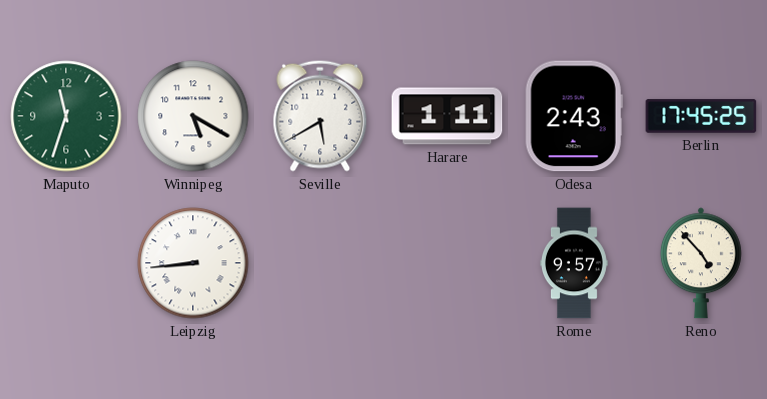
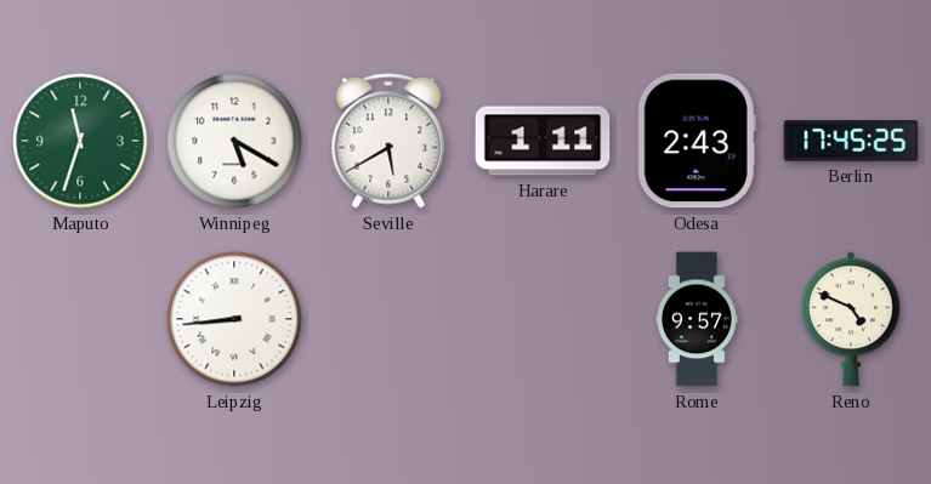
Reno: 4:53 -> 4:49
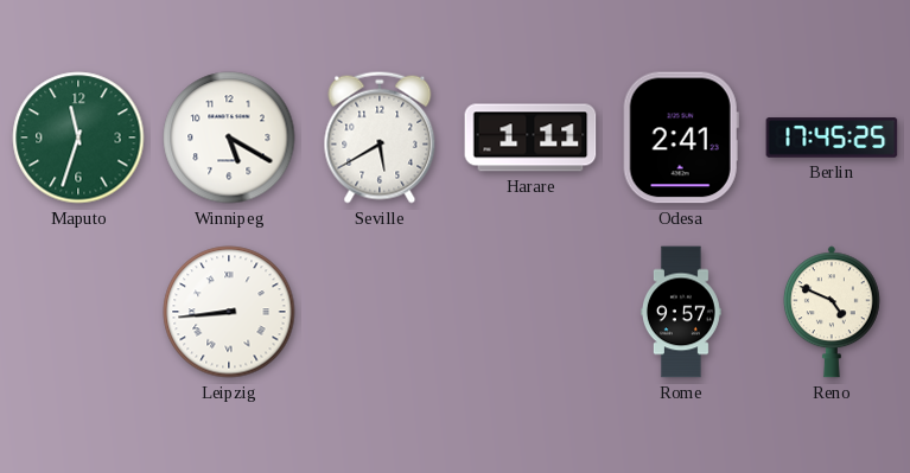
Odesa: 2:43 -> 2:41
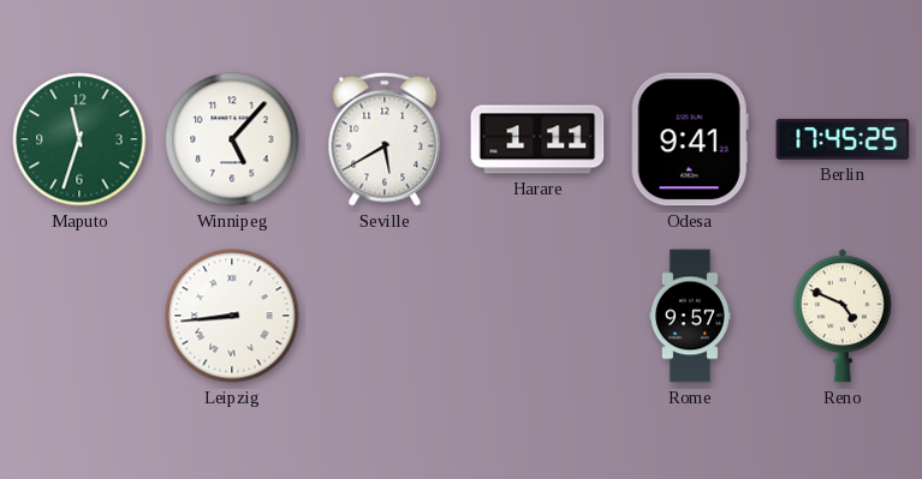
Winnipeg: 5:20 -> 5:07
Odesa: 2:41 -> 9:41
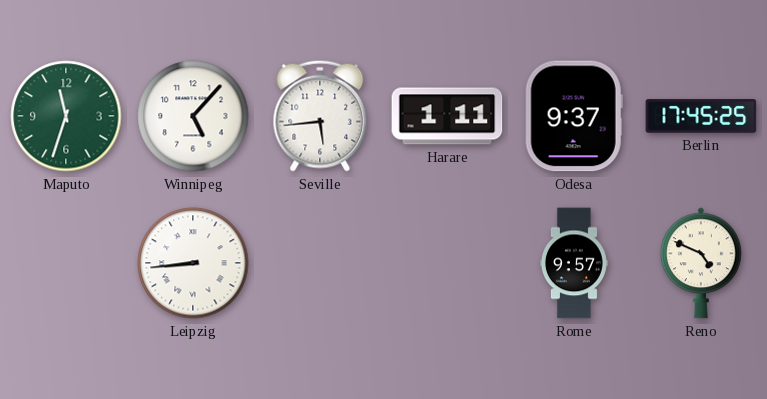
Seville: 5:40 -> 5:44
Odesa: 9:41 -> 9:37
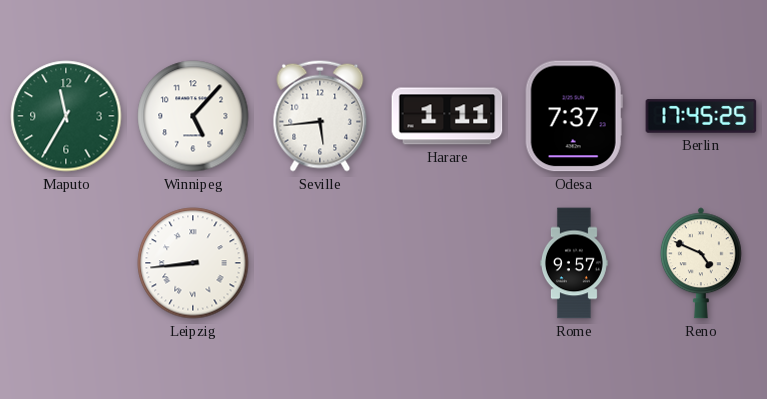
Maputo: 11:33 -> 11:35
Odesa: 9:37 -> 7:37
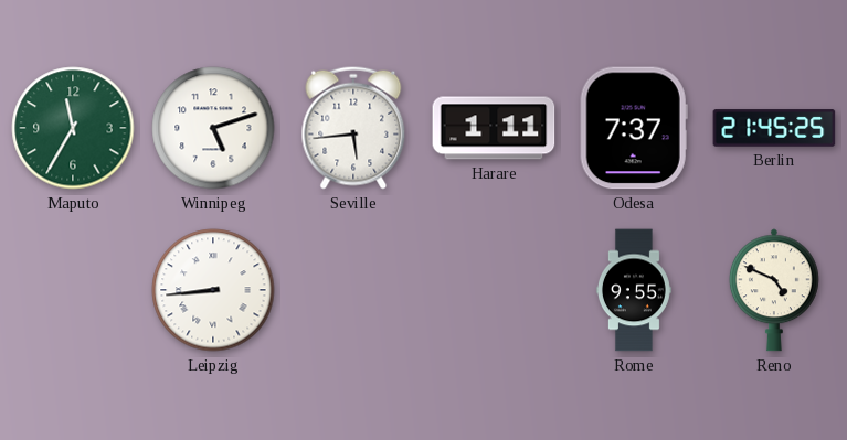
Winnipeg: 5:07 -> 5:12
Berlin: 17:45 -> 21:45
Rome: 9:57 -> 9:55
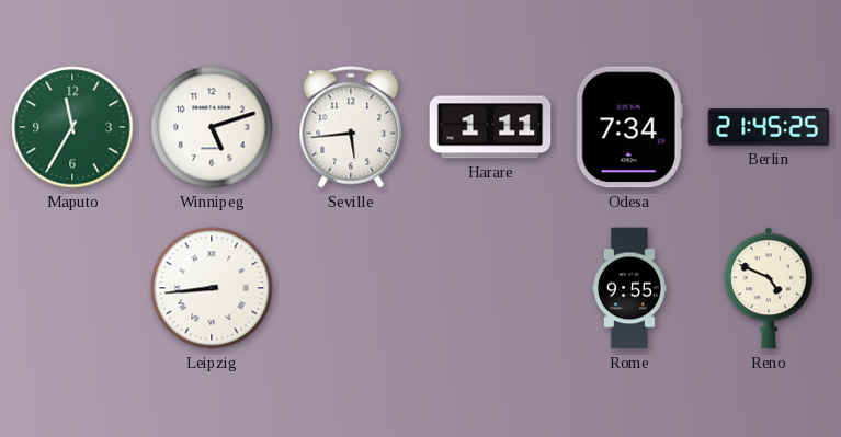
Odesa: 7:37 -> 7:34
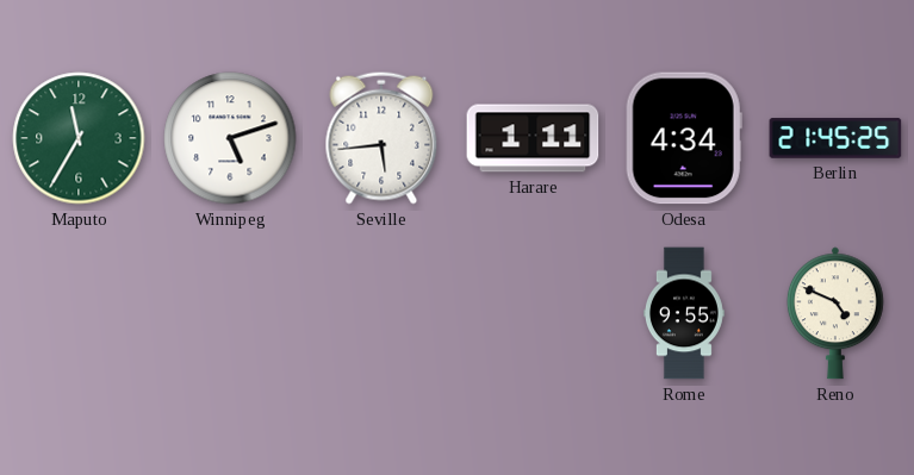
Odesa: 7:34 -> 4:34
Leipzig: 8:44 -> none
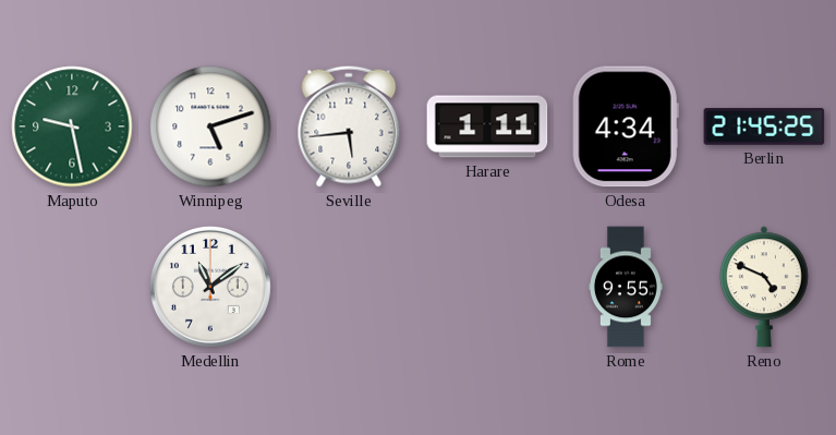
Maputo: 11:35 -> 9:28
Medellin: none -> 11:09
